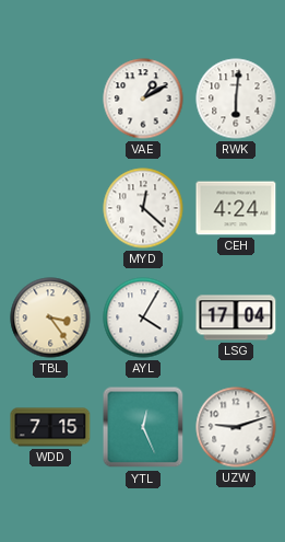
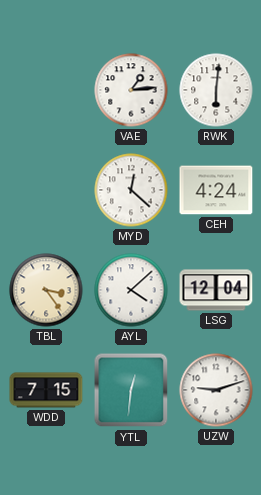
VAE: 1:10 -> 1:14
AYL: 4:05 -> 4:08
LSG: 17:04 -> 12:04
YTL: 12:26 -> 12:31
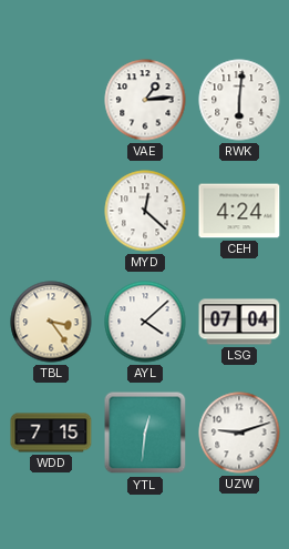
LSG: 12:04 -> 07:04
